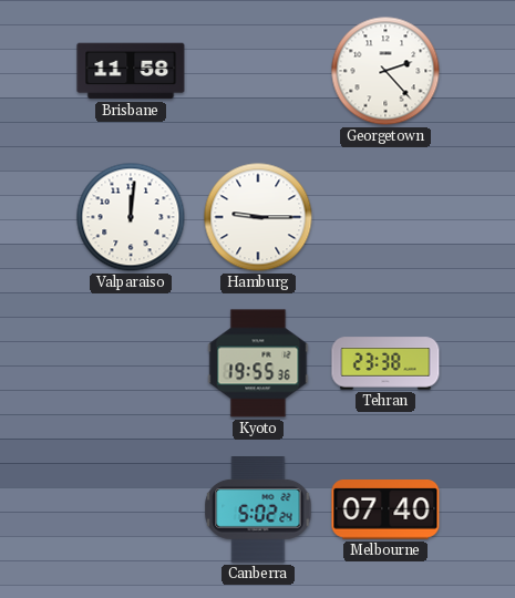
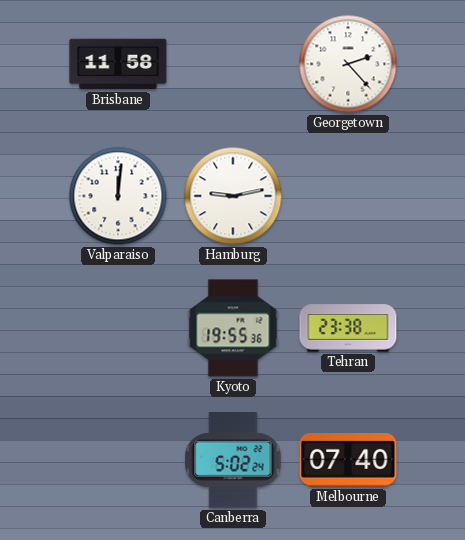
Hamburg: 9:15 -> 9:13
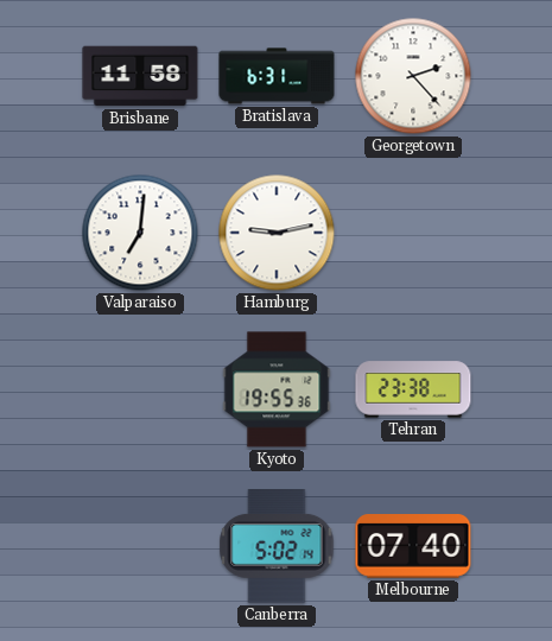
Bratislava: none -> 6:31
Valparaiso: 12:01 -> 7:01
Canberra: 5:02:24 -> 5:02:14
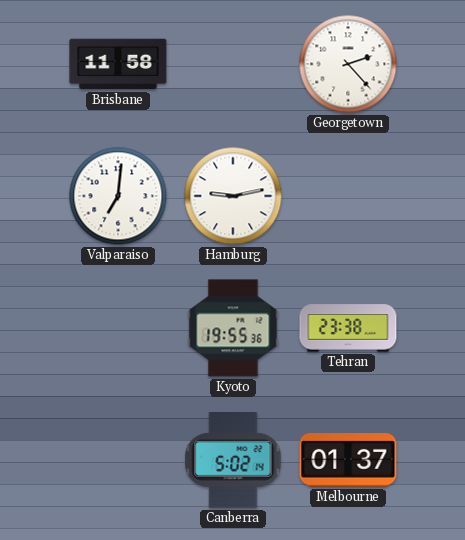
Bratislava: 6:31 -> none
Melbourne: 07:40 -> 01:37
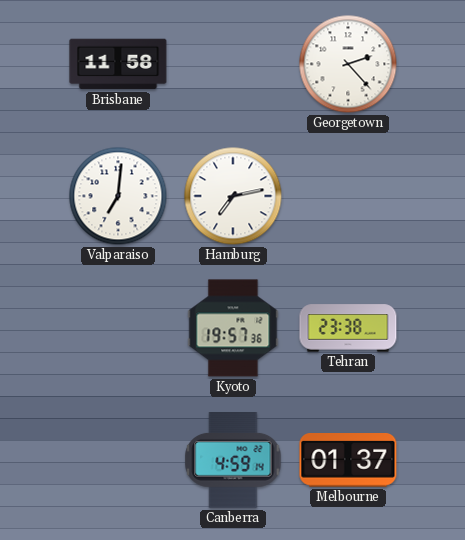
Hamburg: 9:13 -> 7:13
Kyoto: 19:55 -> 19:57
Canberra: 5:02 -> 4:59
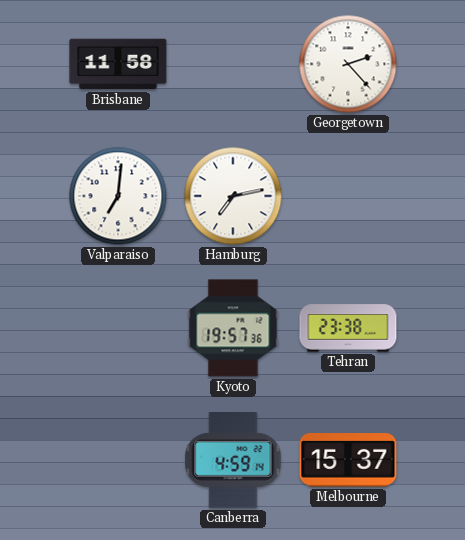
Melbourne: 01:37 -> 15:37
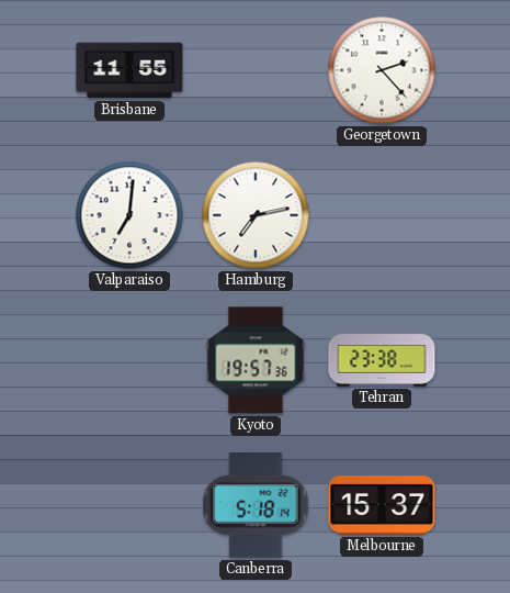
Brisbane: 11:58 -> 11:55
Canberra: 4:59 -> 5:18
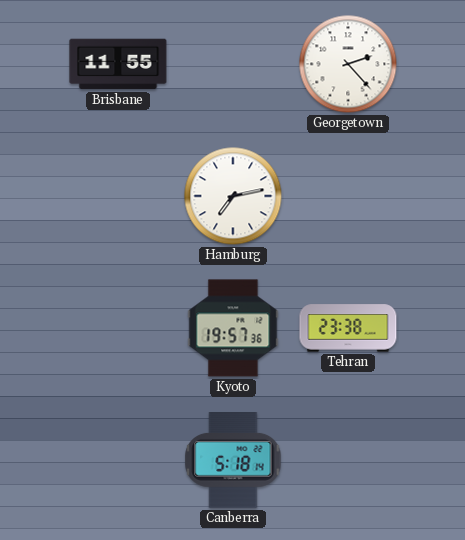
Valparaiso: 7:01 -> none
Melbourne: 15:37 -> none
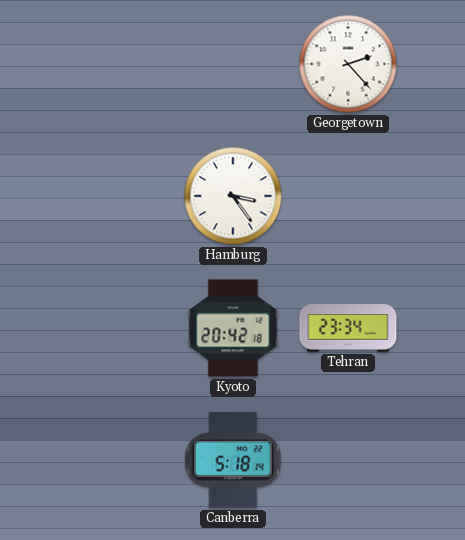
Brisbane: 11:55 -> none
Hamburg: 7:13 -> 3:24
Kyoto: 19:57 -> 20:42
Tehran: 23:38 -> 23:34
